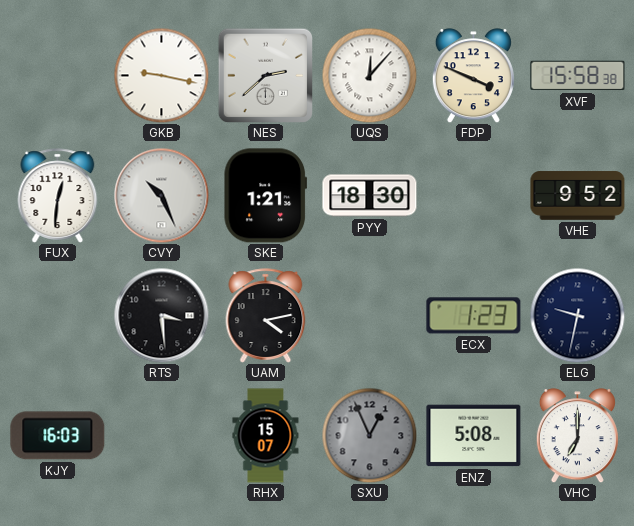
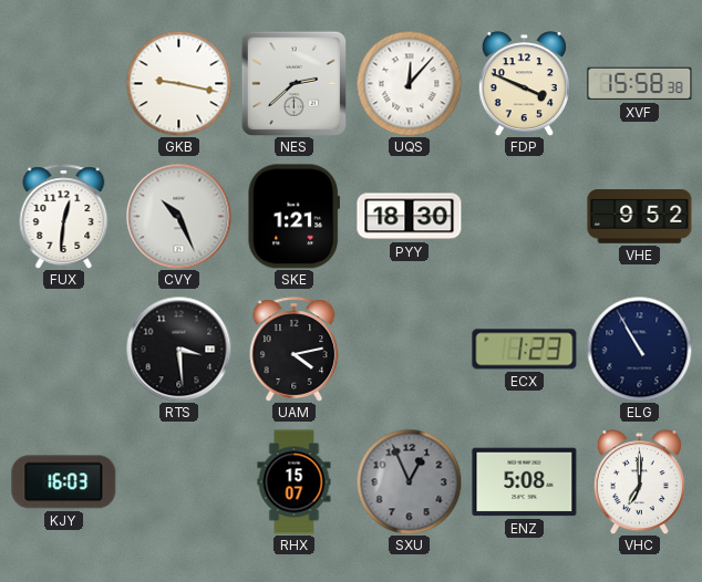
ELG: 9:32 -> 10:55
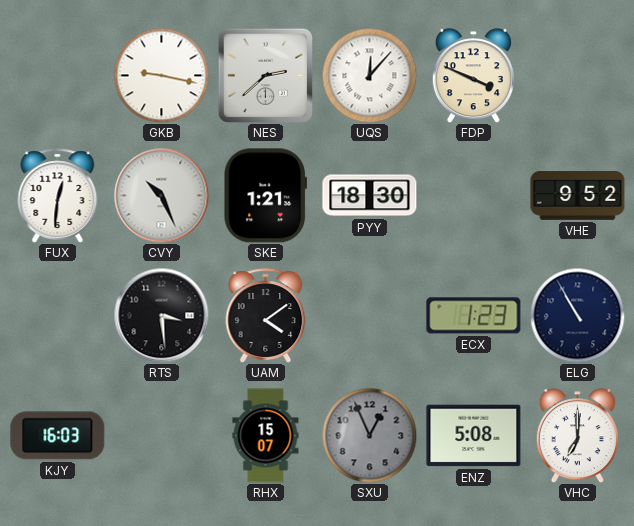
XVF: 15:58 -> none
UAM: 4:13 -> 4:09
